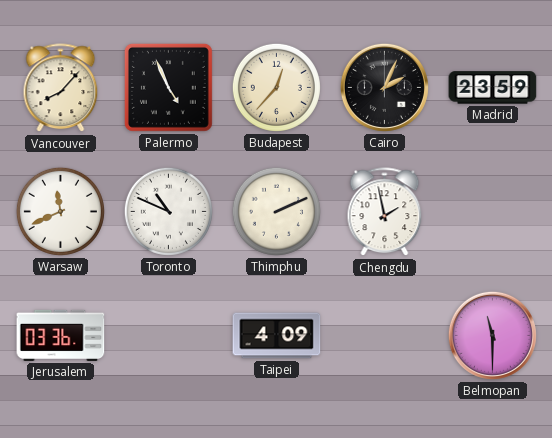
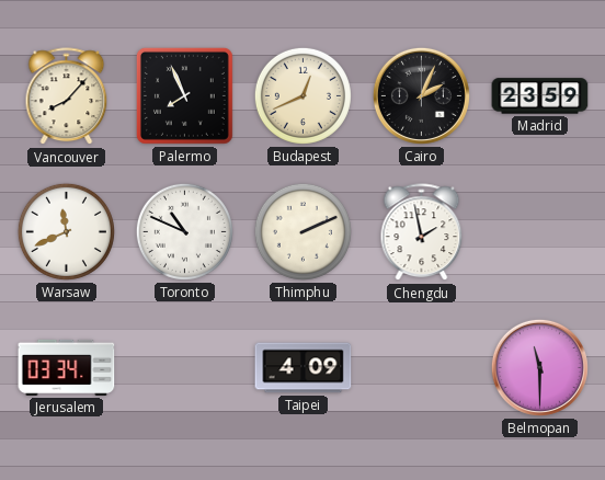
Palermo: 4:56 -> 7:56
Budapest: 12:37 -> 12:41
Jerusalem: 03:36 -> 03:34
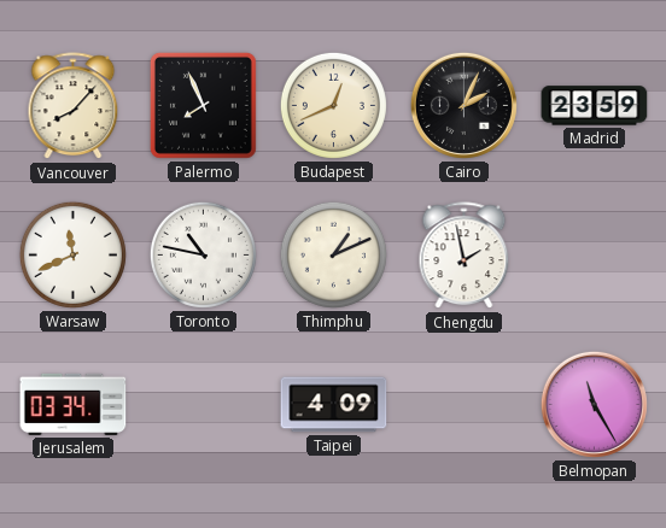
Toronto: 10:49 -> 10:47
Thimphu: 2:11 -> 1:11
Belmopan: 11:30 -> 11:25
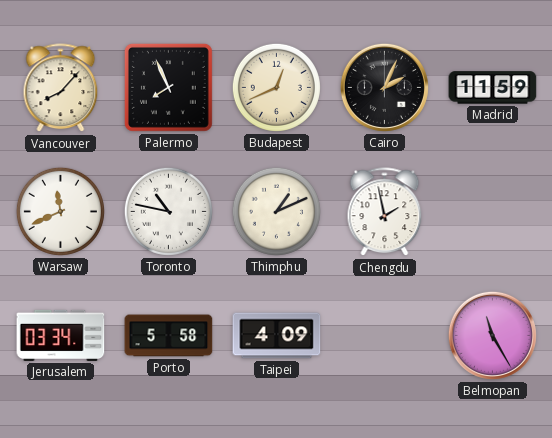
Madrid: 23:59 -> 11:59
Porto: none -> 5:58
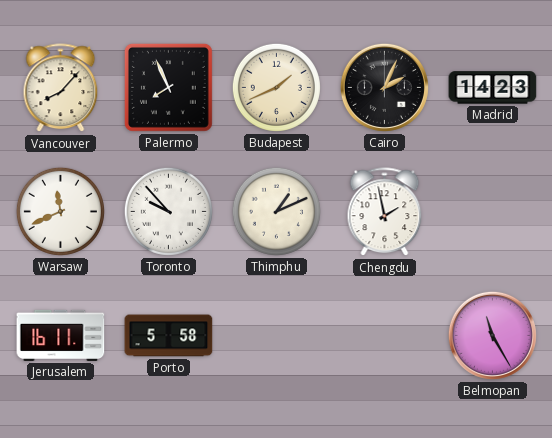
Budapest: 12:41 -> 1:41
Madrid: 11:59 -> 14:23
Toronto: 10:47 -> 9:53
Jerusalem: 03:34 -> 16:11
Taipei: 4:09 -> none
